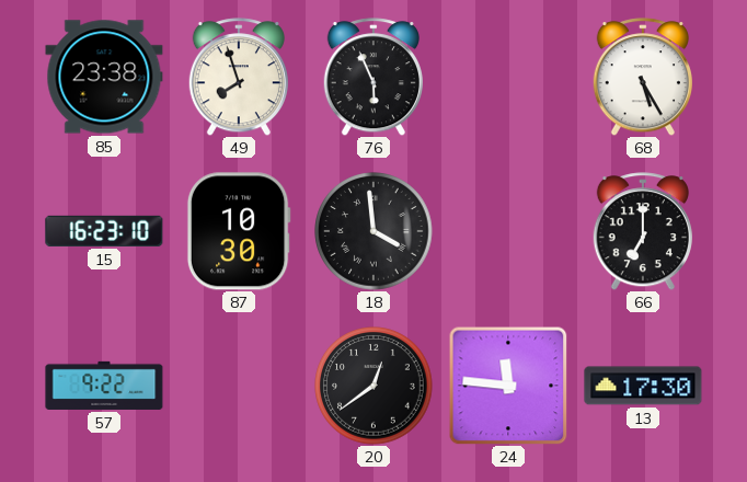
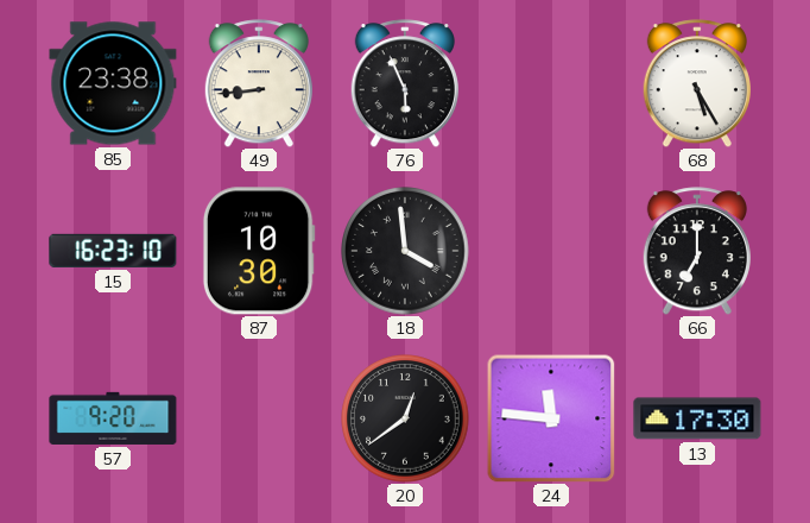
49: 7:57 -> 8:44
57: 9:22 -> 9:20
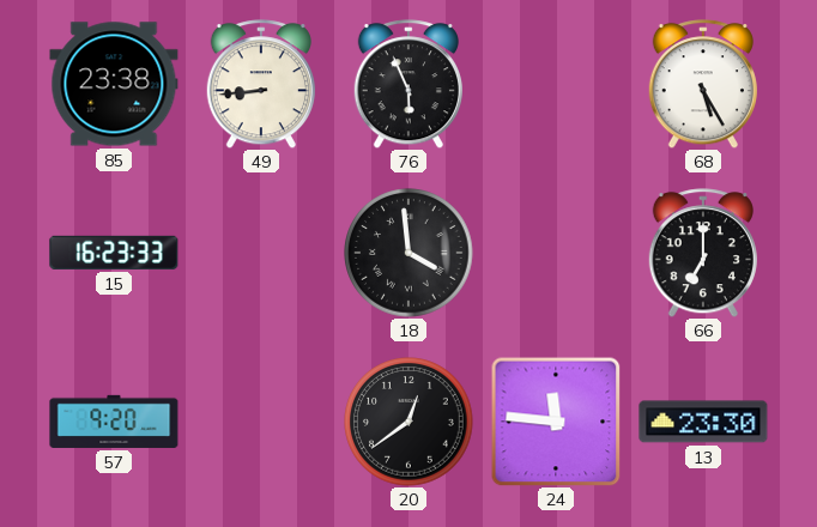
15: 16:23:10 -> 16:23:33
87: 10:30 -> none
13: 17:30 -> 23:30
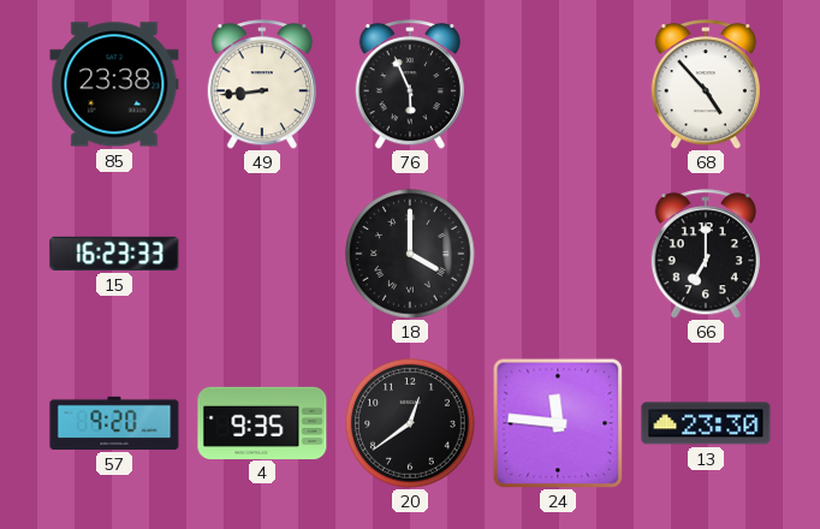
68: 5:25 -> 4:53
18: 3:59 -> 4:00
4: none -> 9:35
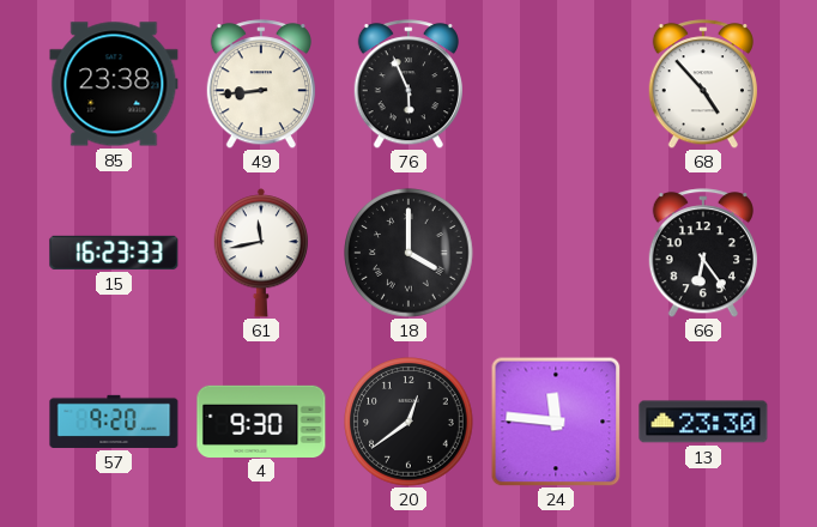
61: none -> 11:43
66: 7:00 -> 6:24
4: 9:35 -> 9:30
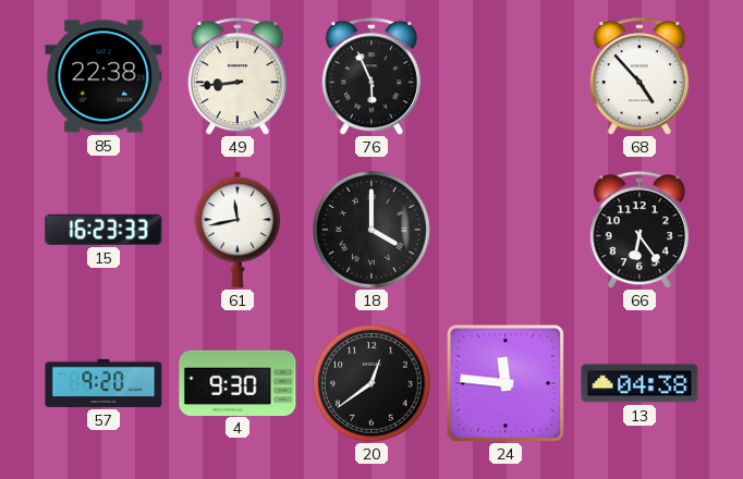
85: 23:38 -> 22:38
13: 23:30 -> 04:38
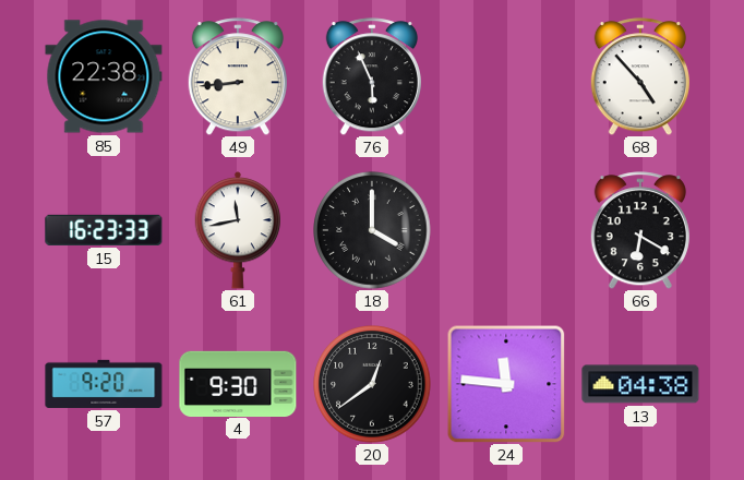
66: 6:24 -> 6:20
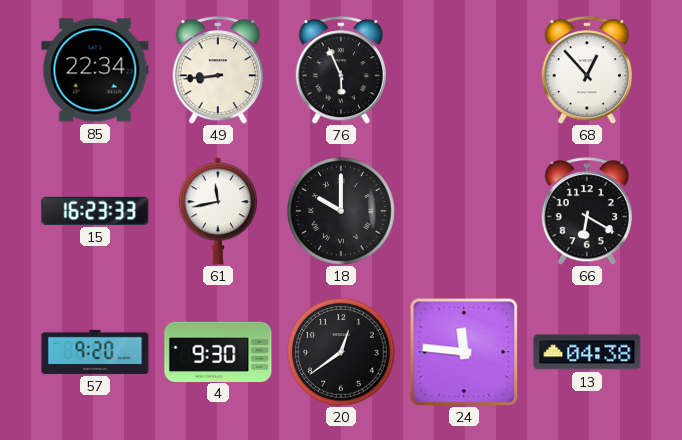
85: 22:38 -> 22:34
68: 4:53 -> 12:53
18: 4:00 -> 10:00
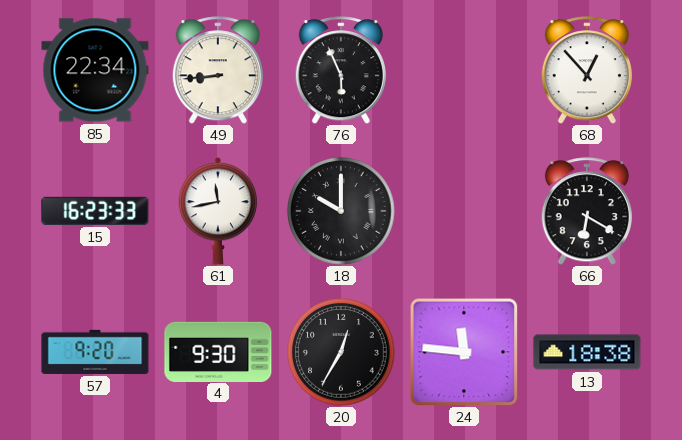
20: 12:39 -> 12:35
13: 04:38 -> 18:38
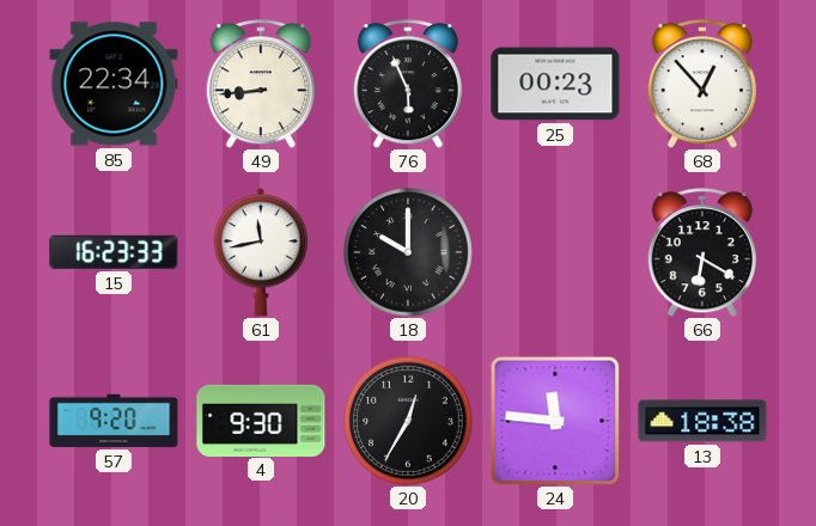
25: none -> 00:23
